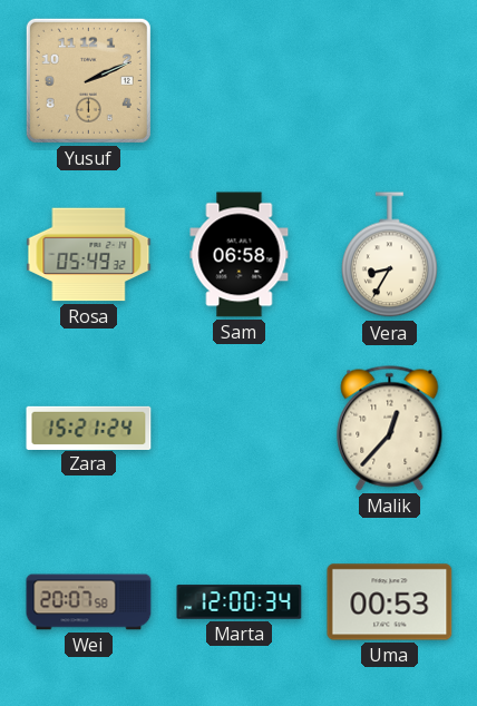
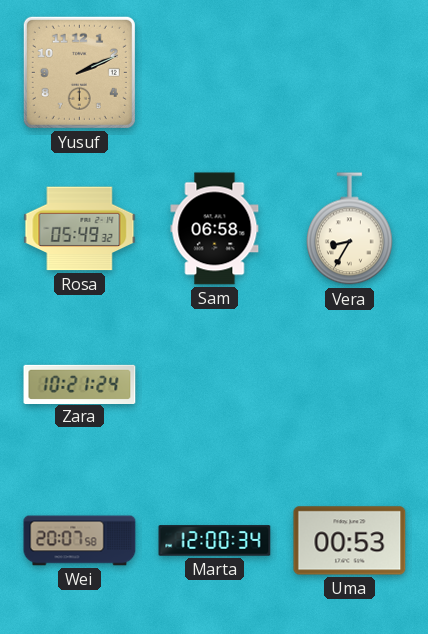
Zara: 15:21 -> 10:21
Malik: 12:37 -> none
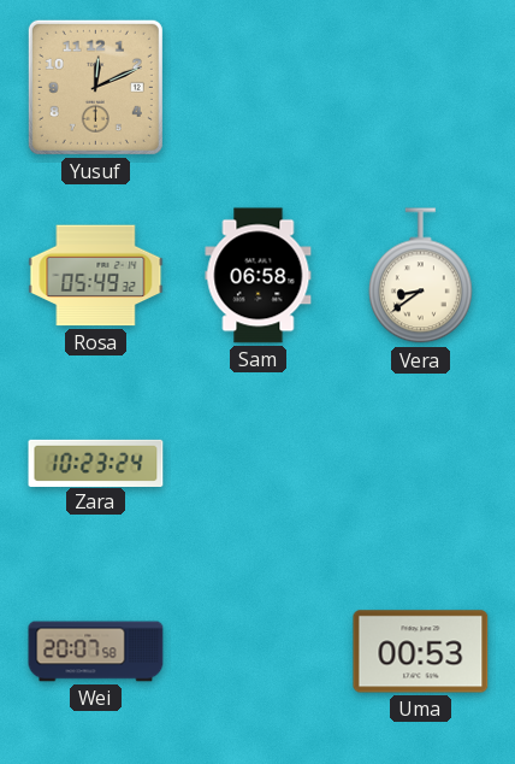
Yusuf: 2:11 -> 12:11
Vera: 8:35 -> 8:39
Zara: 10:21 -> 10:23
Marta: 12:00 -> none
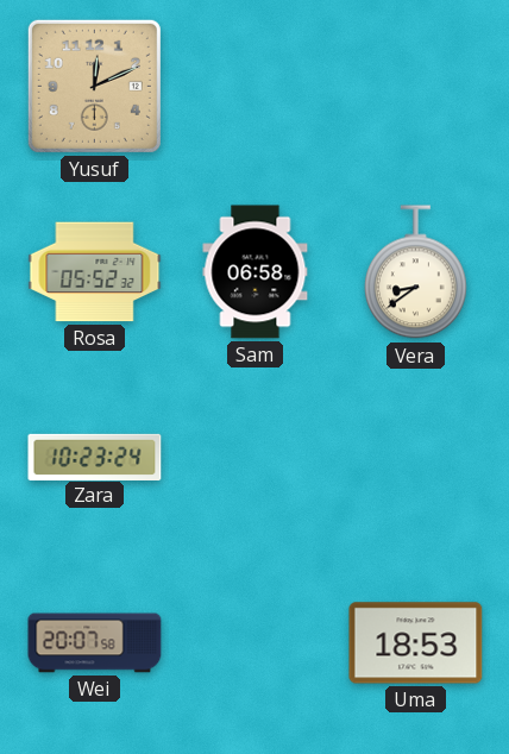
Rosa: 05:49 -> 05:52
Uma: 00:53 -> 18:53
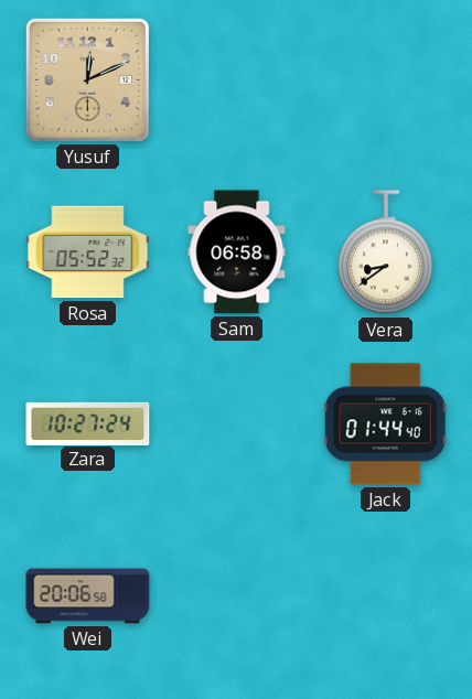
Zara: 10:23 -> 10:27
Jack: none -> 01:44
Wei: 20:07 -> 20:06
Uma: 18:53 -> none
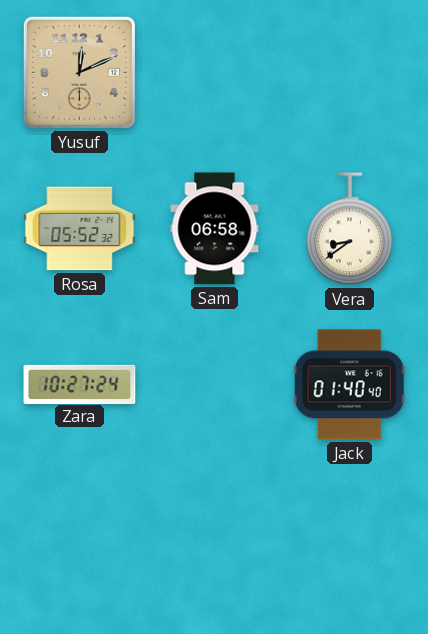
Jack: 01:44 -> 01:40
Wei: 20:06 -> none
